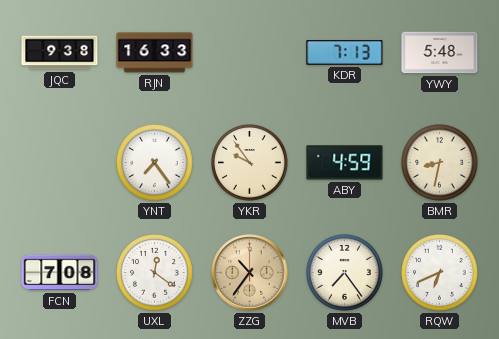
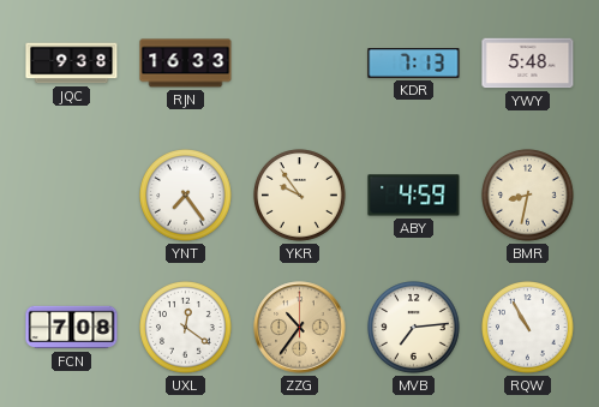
MVB: 7:24 -> 7:14
RQW: 6:41 -> 10:55
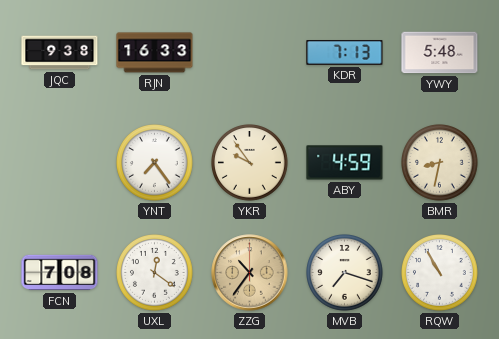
MVB: 7:14 -> 7:18
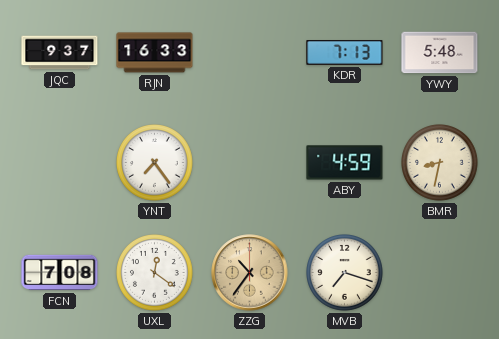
JQC: 9:38 -> 9:37
YKR: 9:54 -> none
RQW: 10:55 -> none
